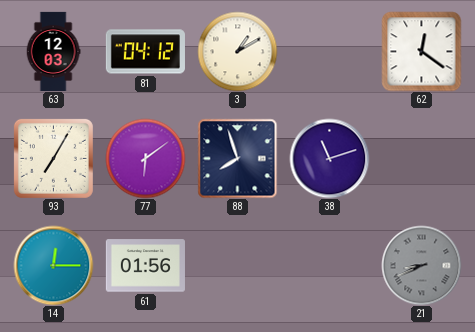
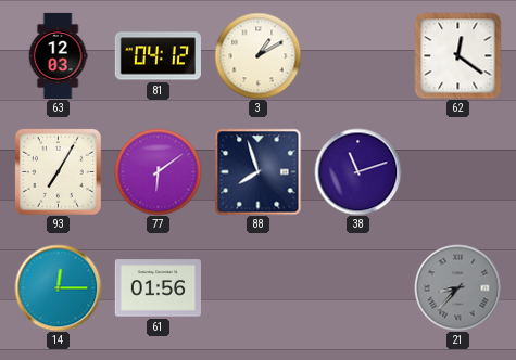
21: 8:41 -> 8:37
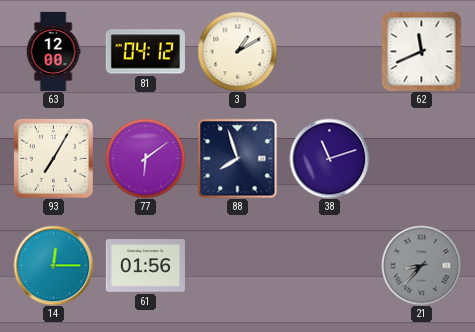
63: 12:03 -> 12:00
62: 12:21 -> 11:41
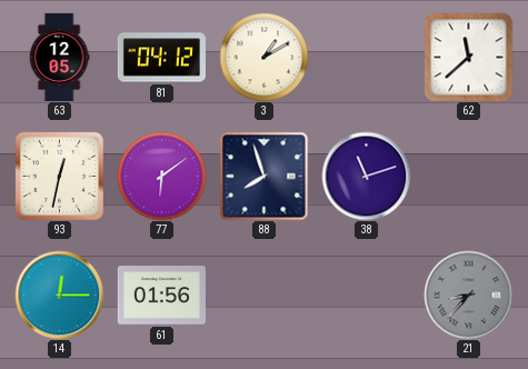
63: 12:00 -> 12:05
62: 11:41 -> 11:38
93: 7:05 -> 12:32
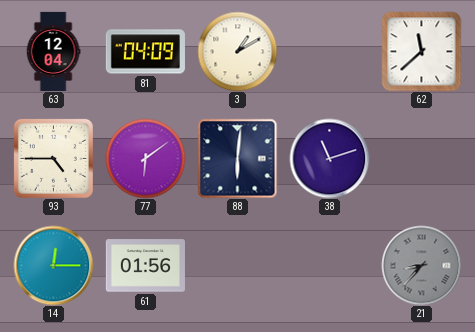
63: 12:05 -> 12:04
81: 04:12 -> 04:09
93: 12:32 -> 4:45
88: 7:57 -> 6:01
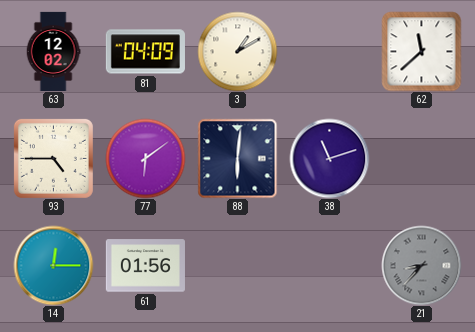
63: 12:04 -> 12:02
